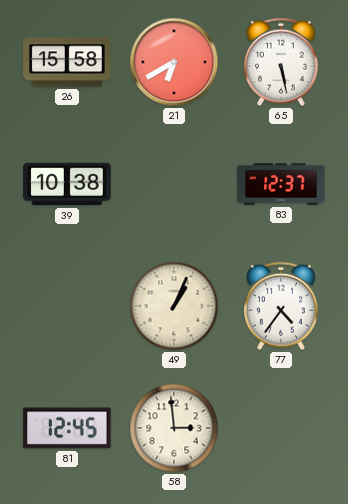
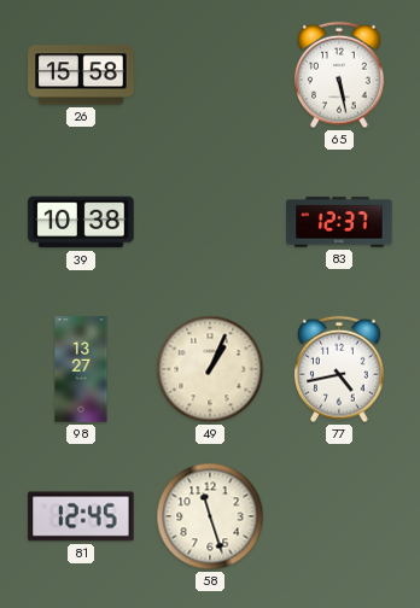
21: 6:40 -> none
98: none -> 13:27
77: 4:36 -> 4:43
58: 2:59 -> 11:27
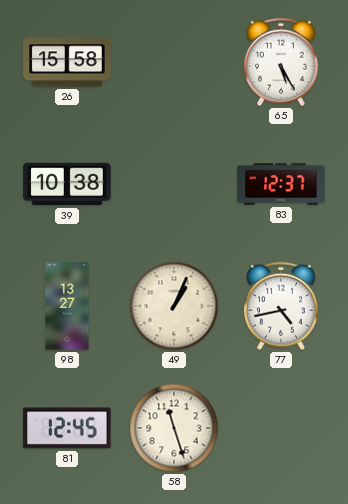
65: 5:28 -> 5:25
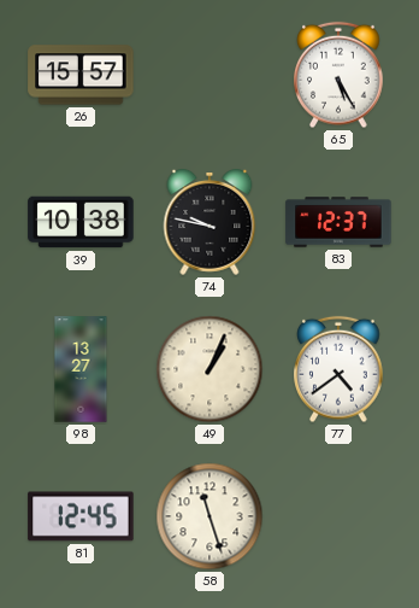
26: 15:58 -> 15:57
74: none -> 9:47
77: 4:43 -> 4:39
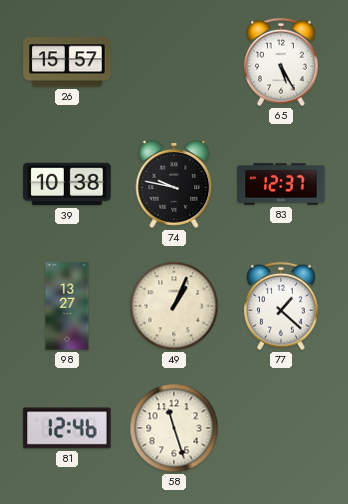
77: 4:39 -> 1:22
81: 12:45 -> 12:46
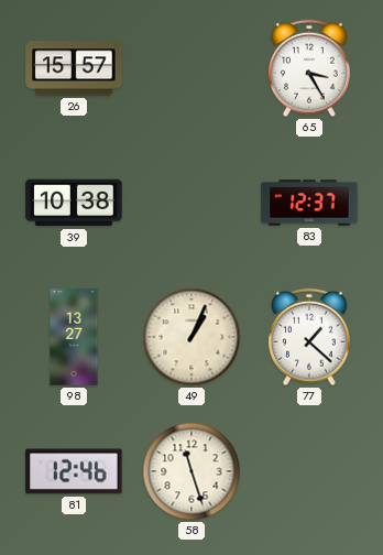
65: 5:25 -> 3:25
74: 9:47 -> none
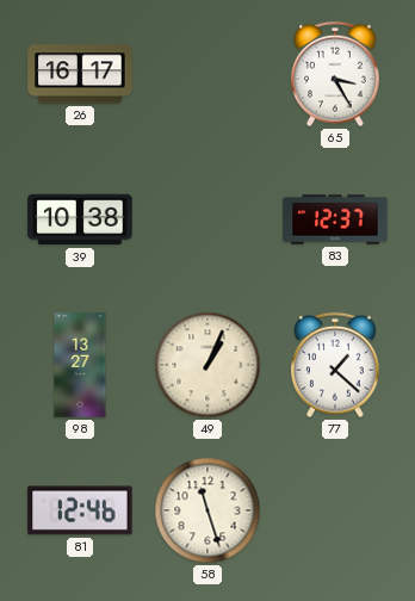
26: 15:57 -> 16:17
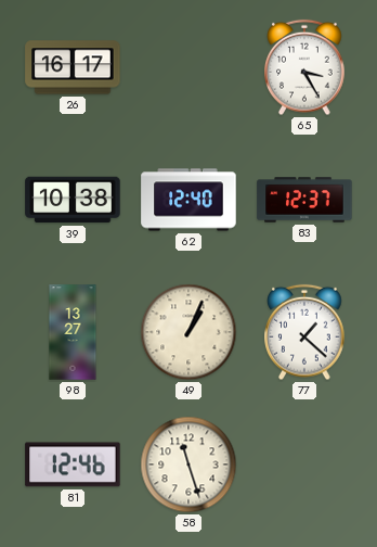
62: none -> 12:40
